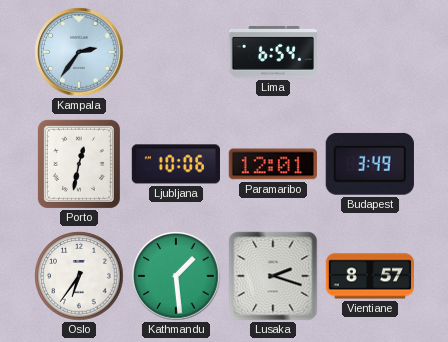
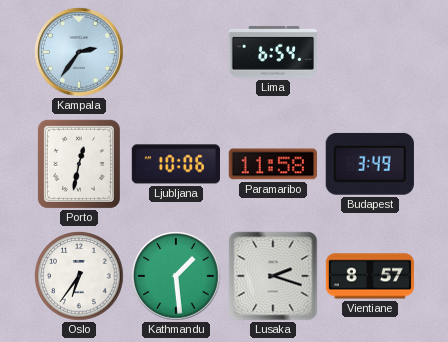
Paramaribo: 12:01 -> 11:58
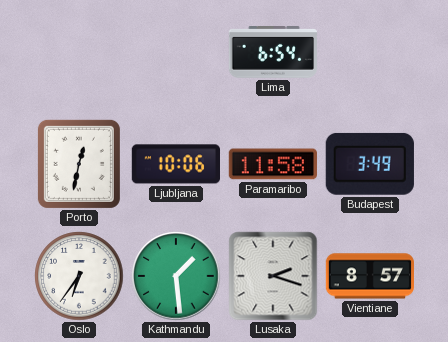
Kampala: 2:36 -> none
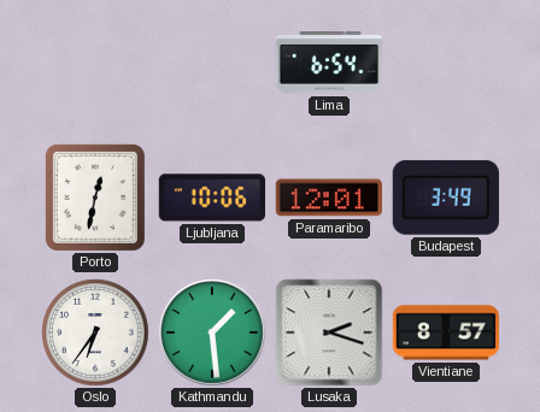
Paramaribo: 11:58 -> 12:01
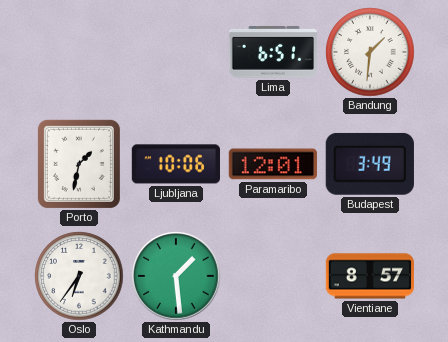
Lima: 6:54 -> 6:51
Bandung: none -> 1:31
Porto: 12:32 -> 1:32
Lusaka: 2:18 -> none
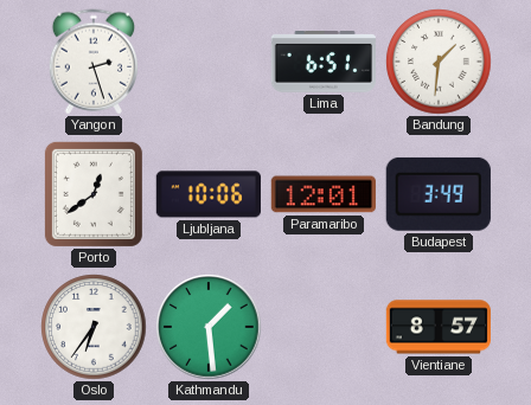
Yangon: none -> 2:27
Porto: 1:32 -> 12:39
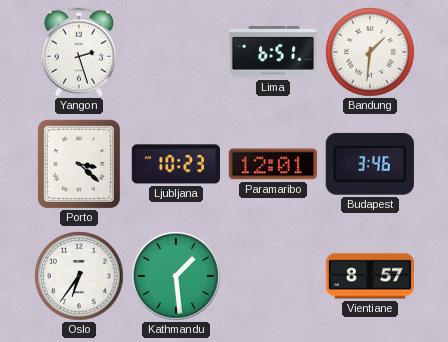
Porto: 12:39 -> 3:22
Ljubljana: 10:06 -> 10:23
Budapest: 3:49 -> 3:46
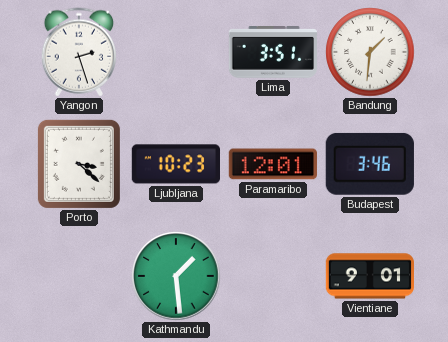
Lima: 6:51 -> 3:51
Oslo: 6:36 -> none
Vientiane: 8:57 -> 9:01
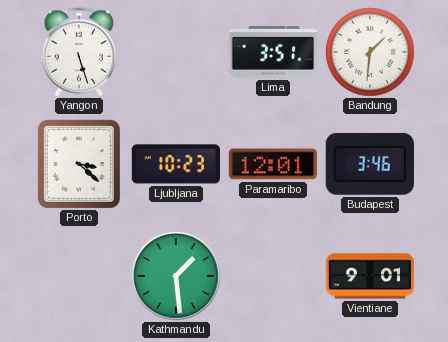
Yangon: 2:27 -> 5:27
